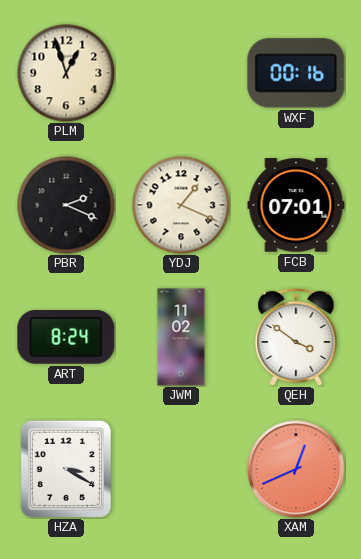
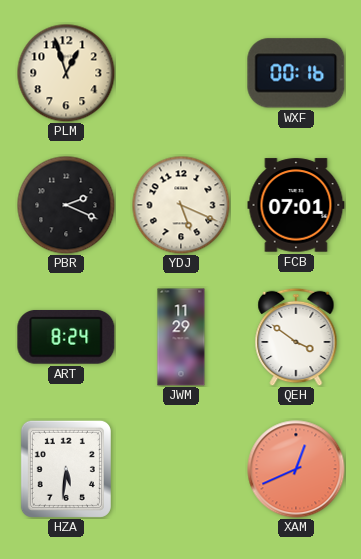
YDJ: 1:19 -> 5:19
JWM: 11:02 -> 11:29
HZA: 3:20 -> 5:31
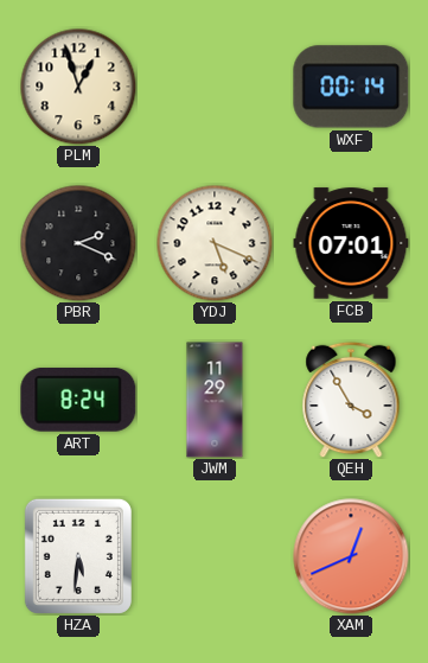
WXF: 00:16 -> 00:14
QEH: 3:51 -> 3:55
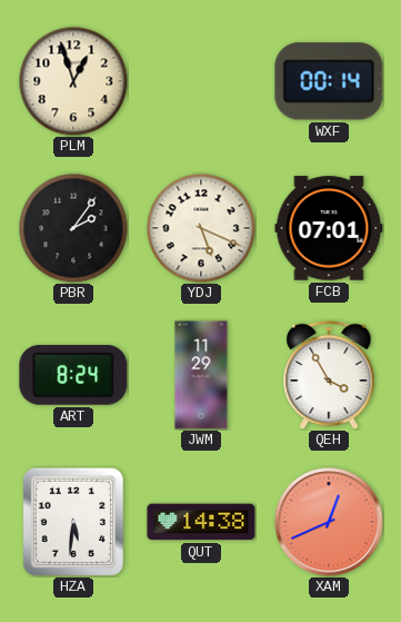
PBR: 2:19 -> 2:06
QUT: none -> 14:38
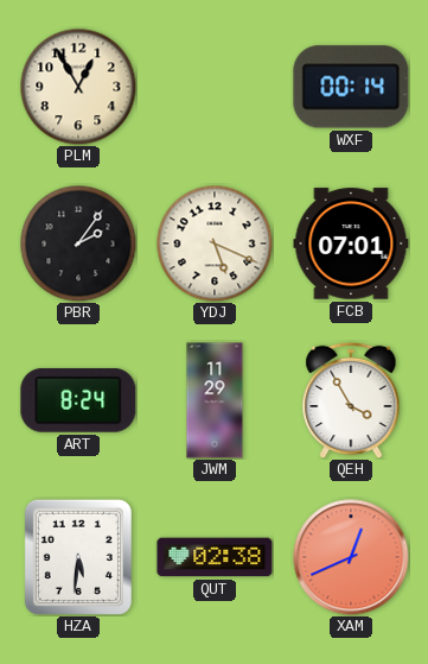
PLM: 12:57 -> 12:55
QUT: 14:38 -> 02:38
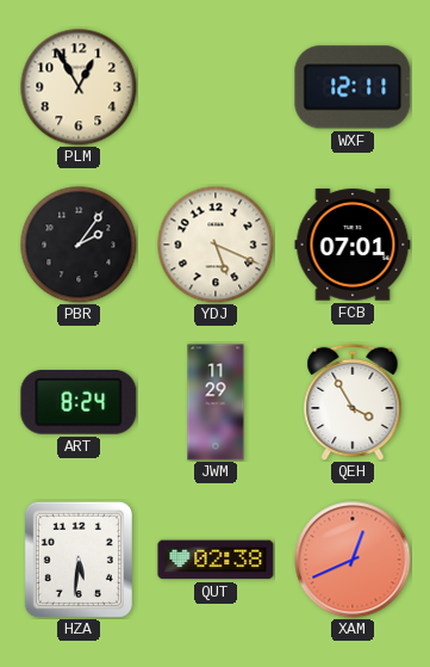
WXF: 00:14 -> 12:11
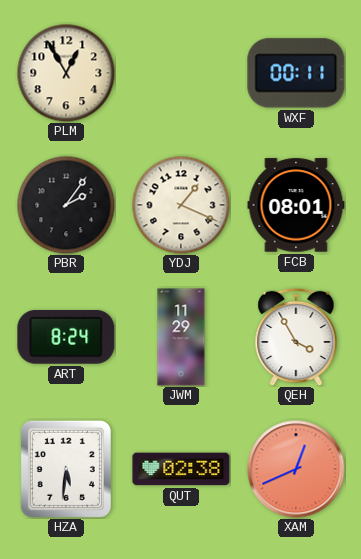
WXF: 12:11 -> 00:11
YDJ: 5:19 -> 1:19
FCB: 07:01 -> 08:01
